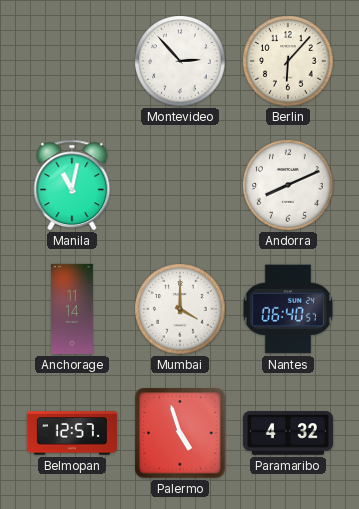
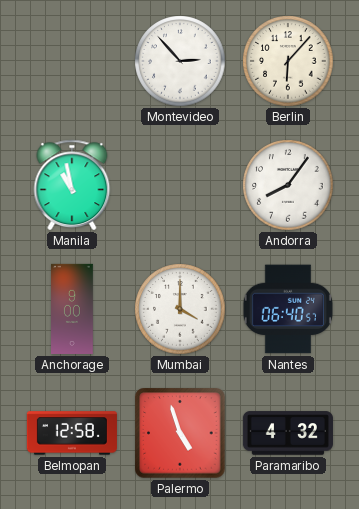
Manila: 11:02 -> 10:58
Andorra: 8:11 -> 8:06
Anchorage: 11:14 -> 9:00
Belmopan: 12:57 -> 12:58
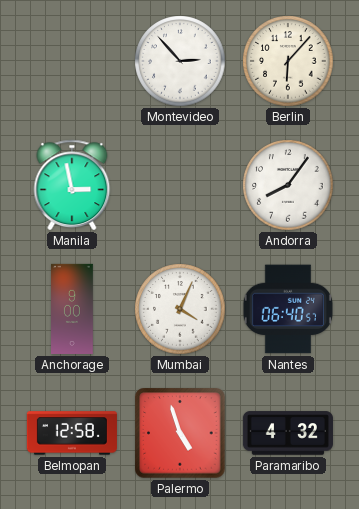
Manila: 10:58 -> 2:58
Mumbai: 4:00 -> 4:04
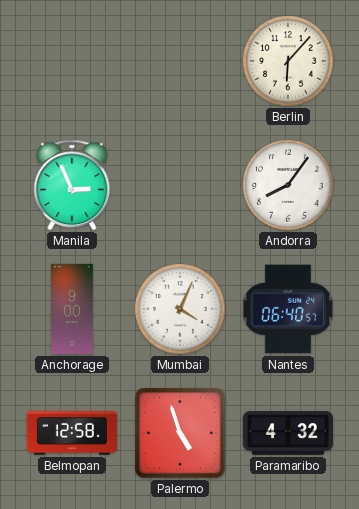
Montevideo: 2:53 -> none
Manila: 2:58 -> 2:56
